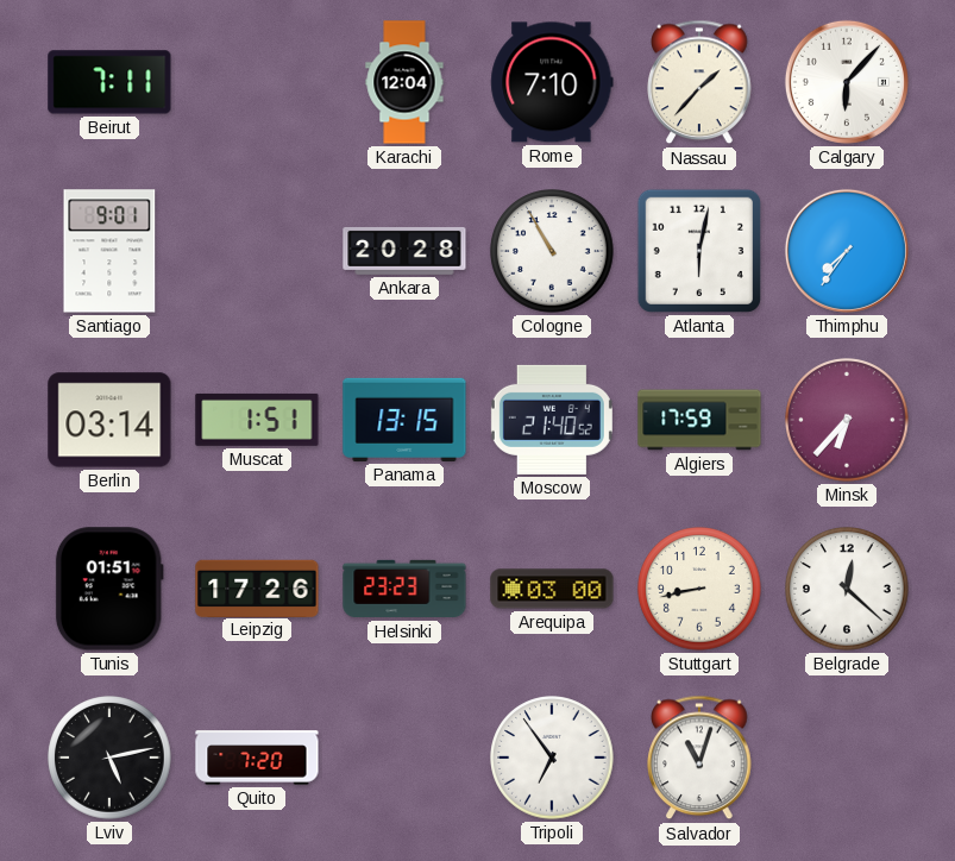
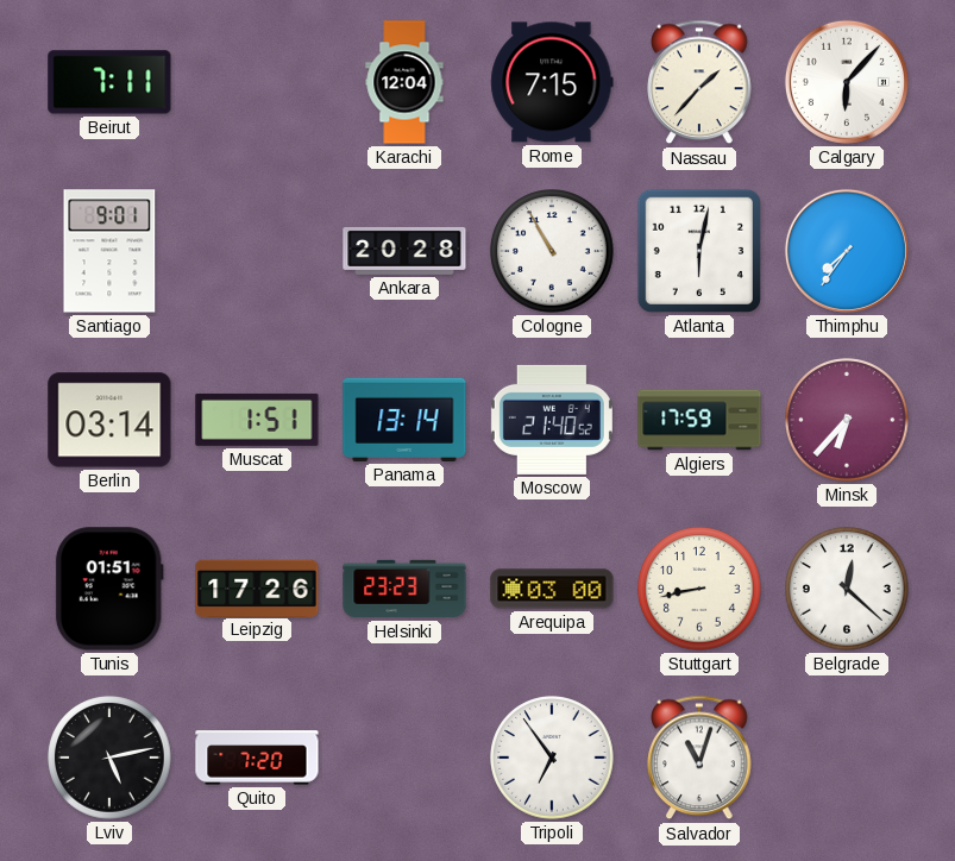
Rome: 7:10 -> 7:15
Panama: 13:15 -> 13:14
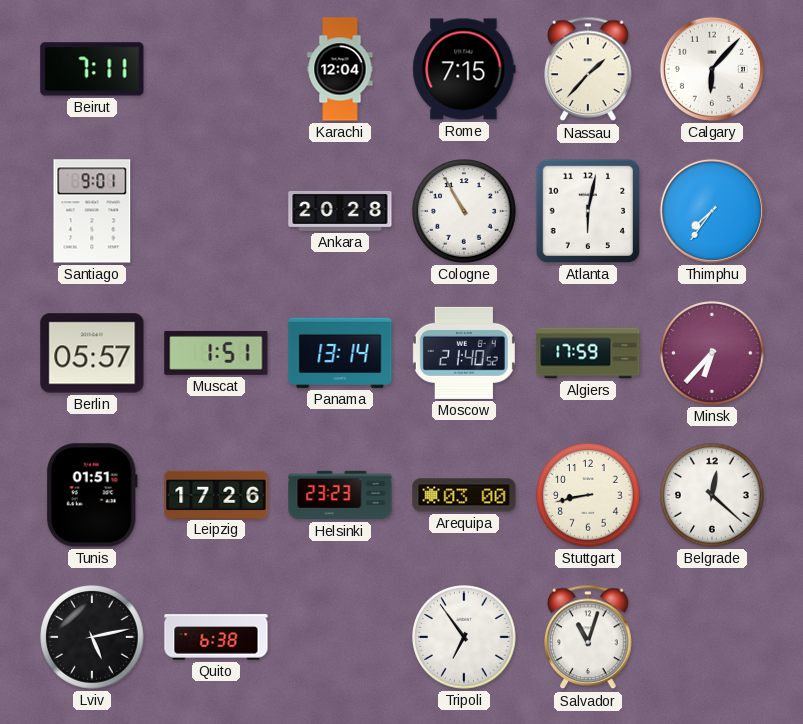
Berlin: 03:14 -> 05:57
Quito: 7:20 -> 6:38
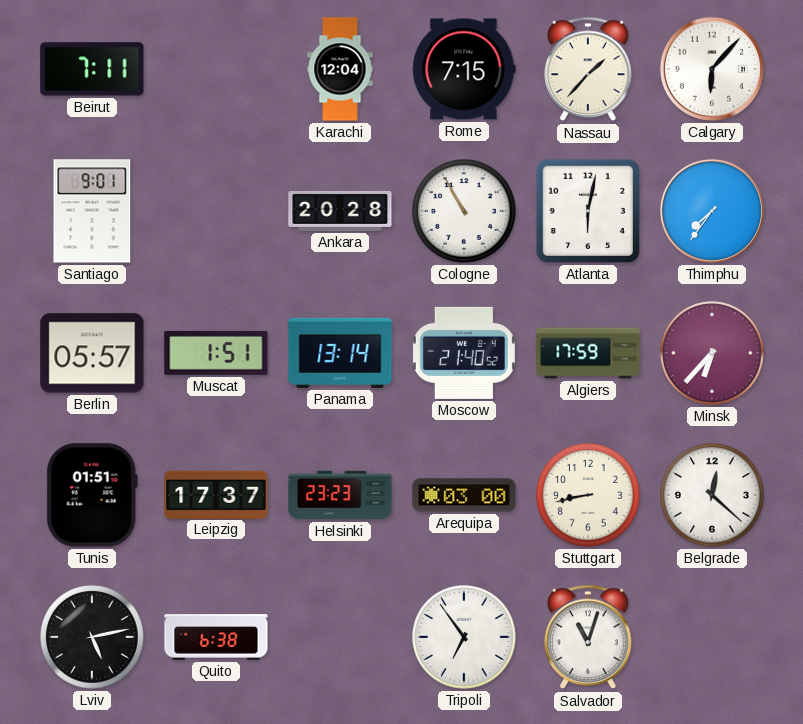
Leipzig: 17:26 -> 17:37
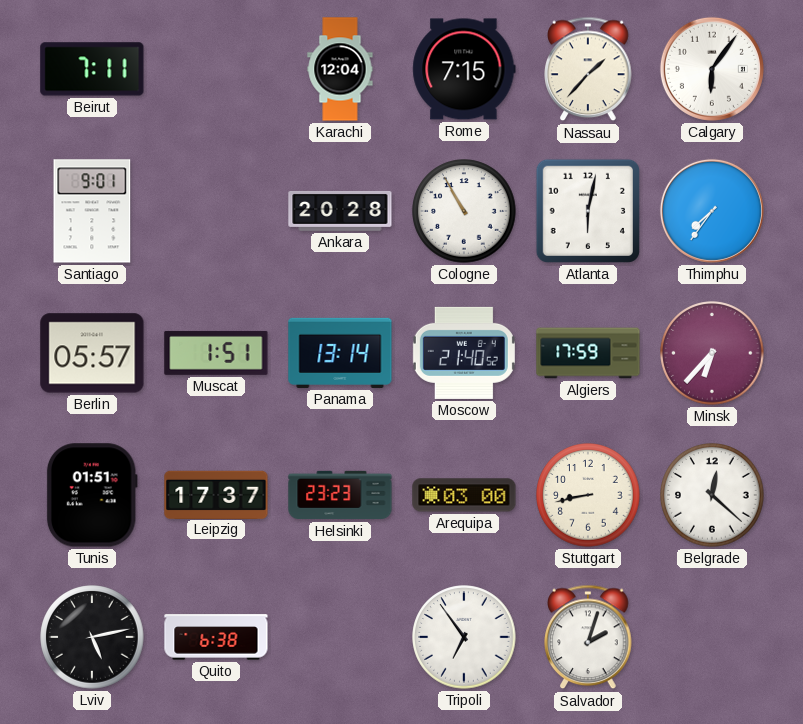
Calgary: 6:07 -> 6:06
Salvador: 11:03 -> 2:03
